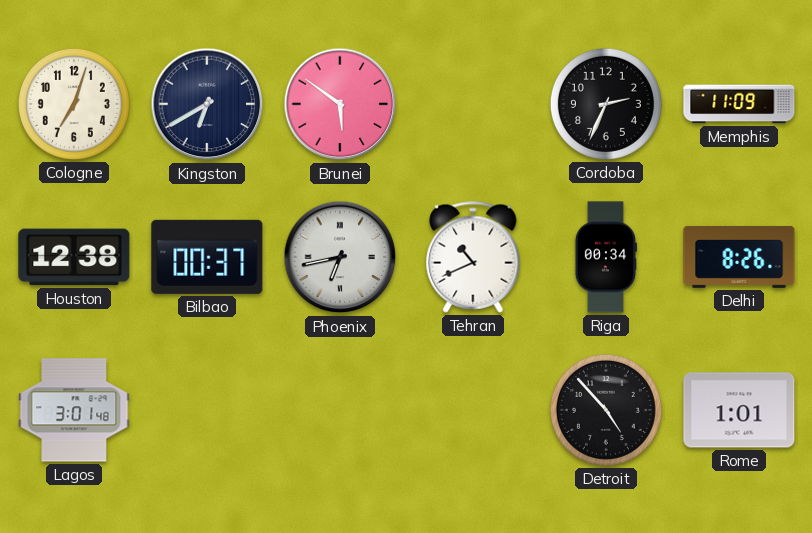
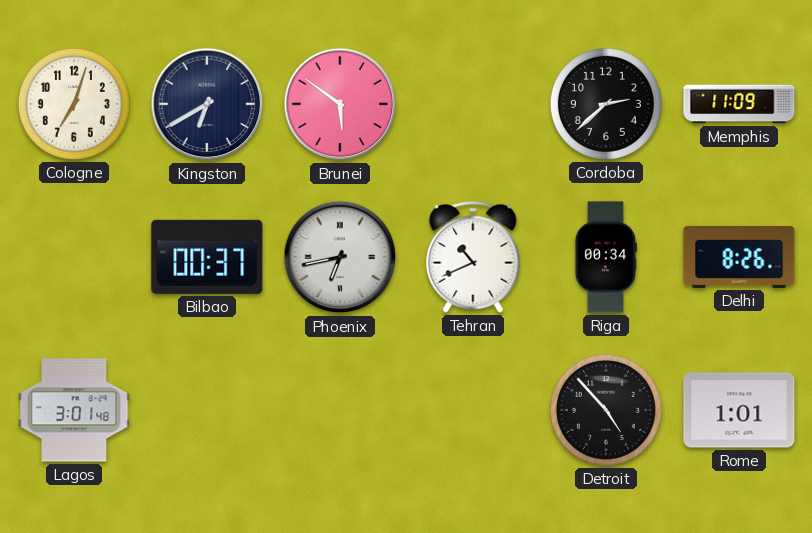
Cordoba: 2:34 -> 2:38
Houston: 12:38 -> none
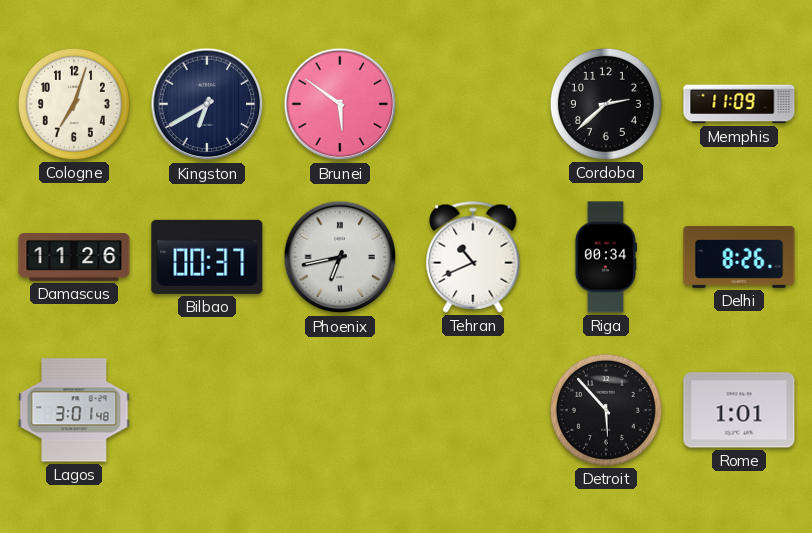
Damascus: none -> 11:26
Detroit: 4:53 -> 5:53
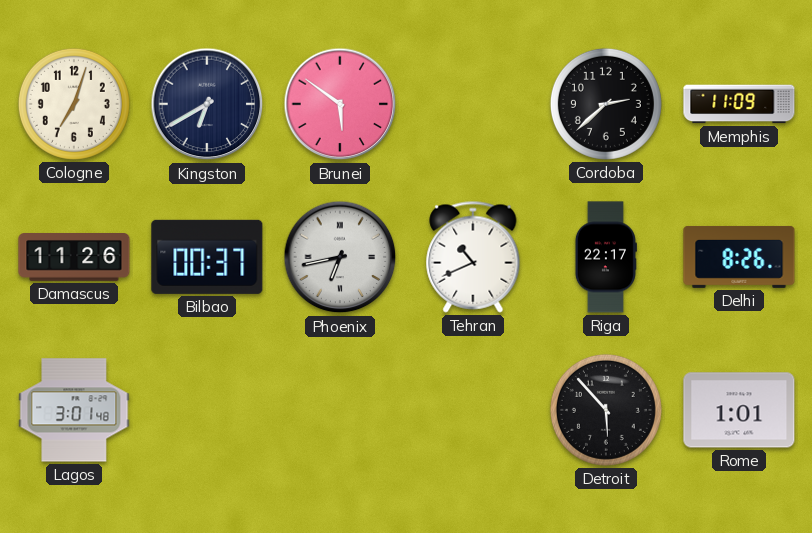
Riga: 00:34 -> 22:17
